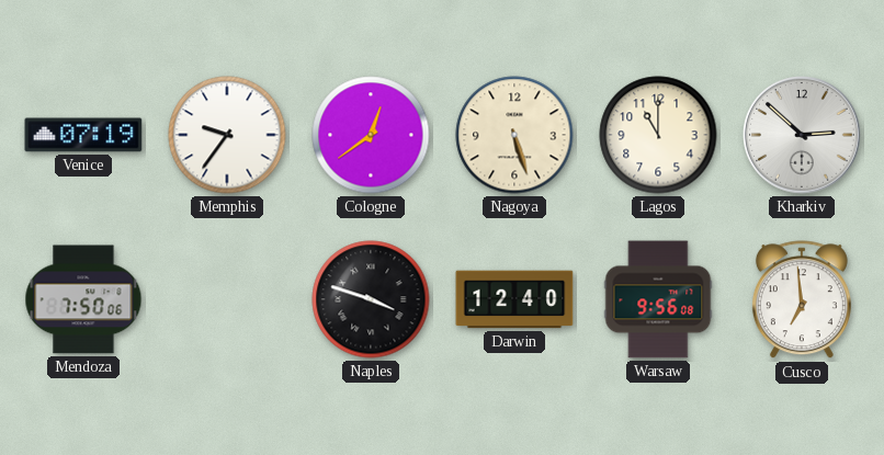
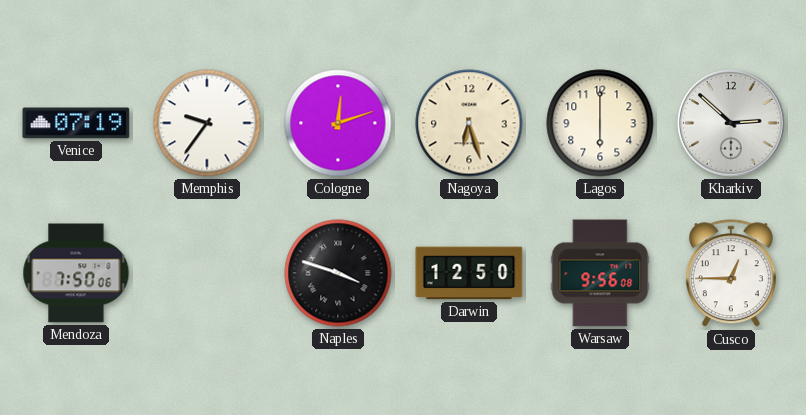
Cologne: 12:39 -> 12:12
Nagoya: 5:27 -> 6:27
Lagos: 11:00 -> 6:00
Darwin: 12:40 -> 12:50
Cusco: 6:59 -> 12:45
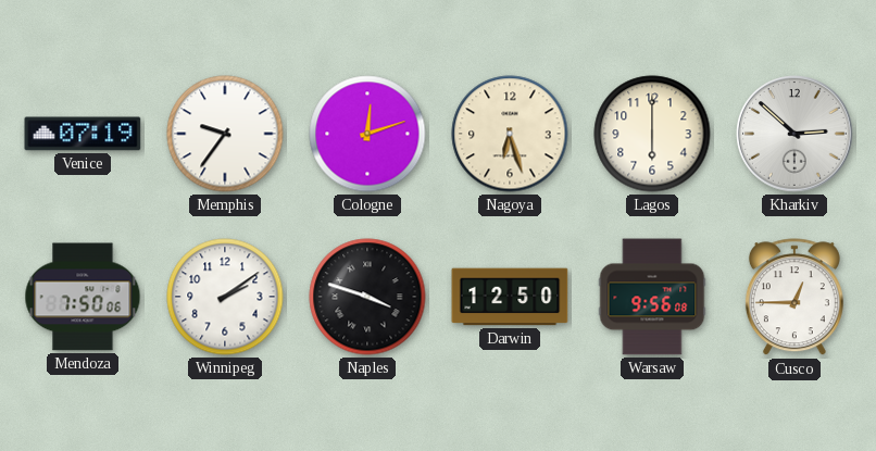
Winnipeg: none -> 2:09
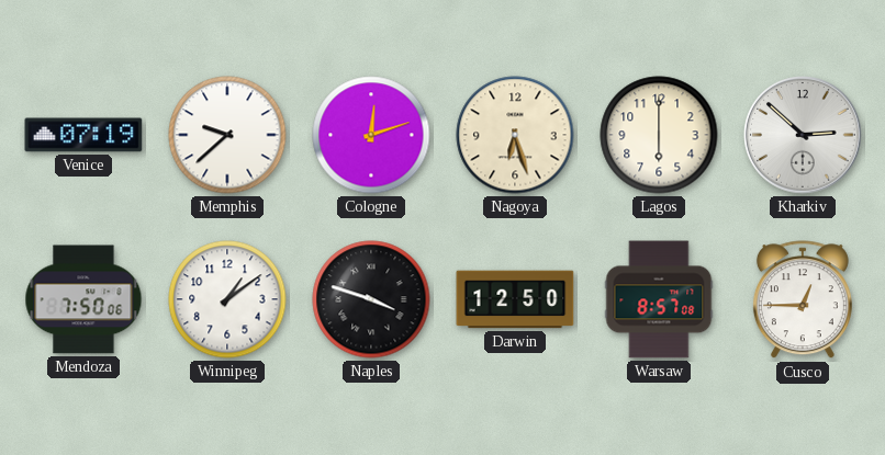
Memphis: 9:36 -> 9:38
Winnipeg: 2:09 -> 1:09
Warsaw: 9:56 -> 8:57
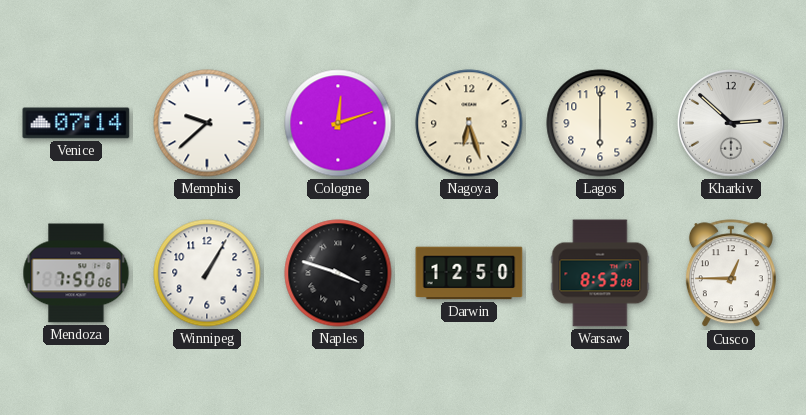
Venice: 07:19 -> 07:14
Winnipeg: 1:09 -> 1:05
Warsaw: 8:57 -> 8:53
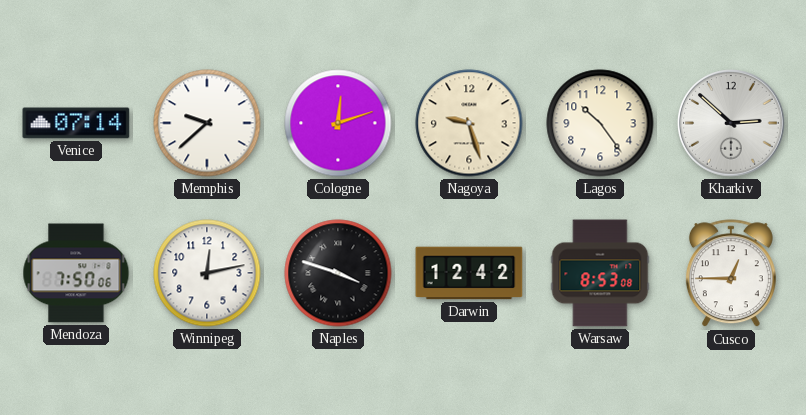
Nagoya: 6:27 -> 9:27
Lagos: 6:00 -> 10:24
Winnipeg: 1:05 -> 12:13
Darwin: 12:50 -> 12:42
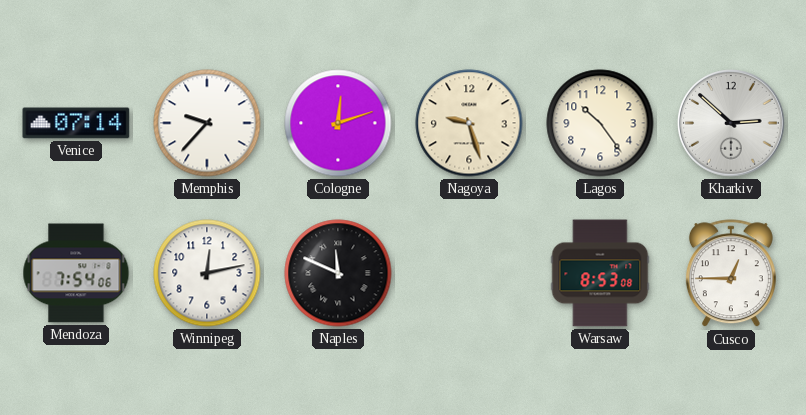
Memphis: 9:38 -> 9:37
Mendoza: 7:50 -> 7:54
Naples: 3:48 -> 11:49
Darwin: 12:42 -> none
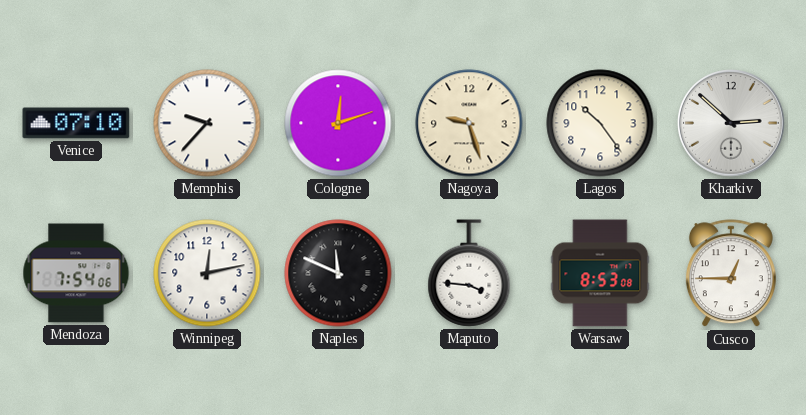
Venice: 07:14 -> 07:10
Maputo: none -> 3:46
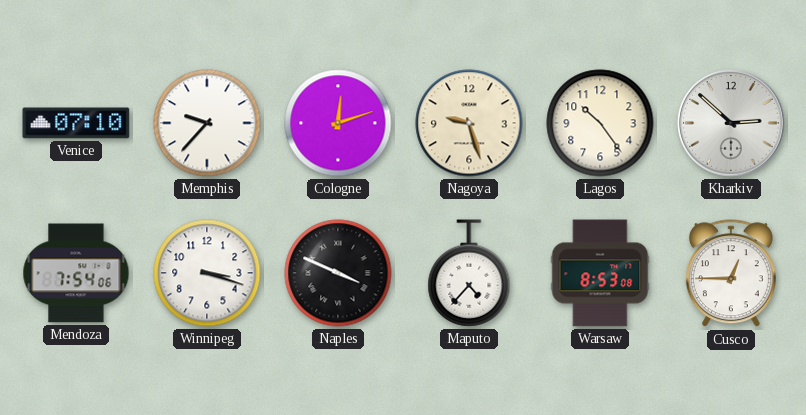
Winnipeg: 12:13 -> 3:18
Naples: 11:49 -> 3:49
Maputo: 3:46 -> 4:37
